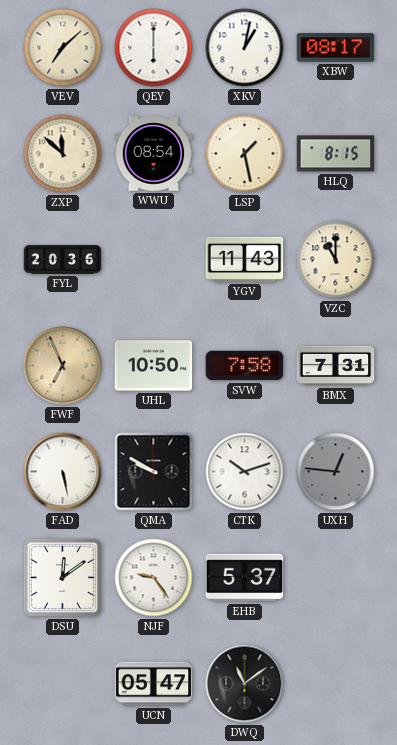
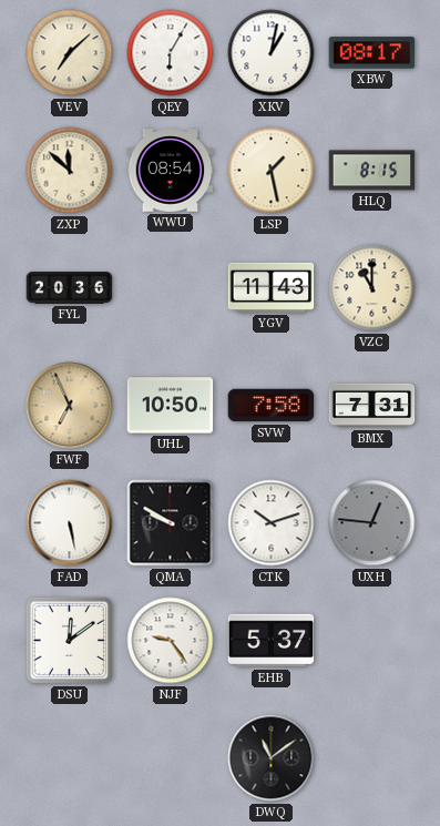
QEY: 6:00 -> 6:05
UCN: 05:47 -> none
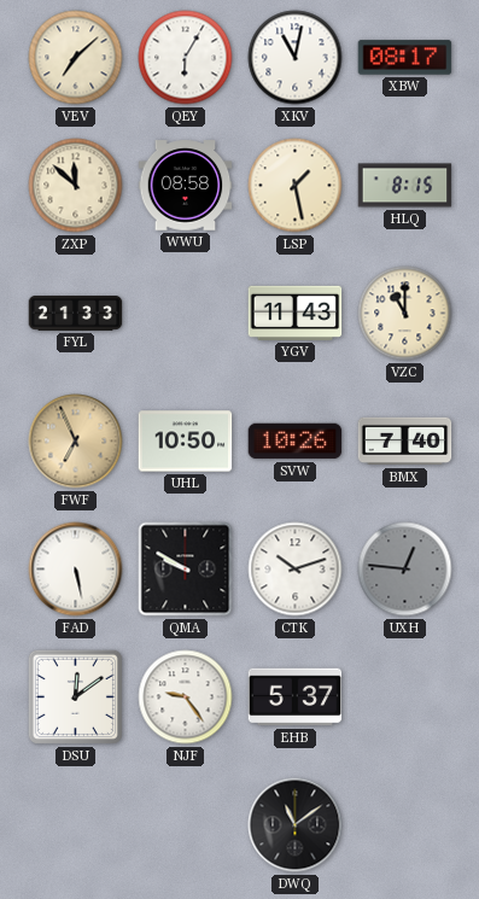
XKV: 1:02 -> 11:02
WWU: 08:54 -> 08:58
FYL: 20:36 -> 21:33
SVW: 7:58 -> 10:26
BMX: 7:31 -> 7:40
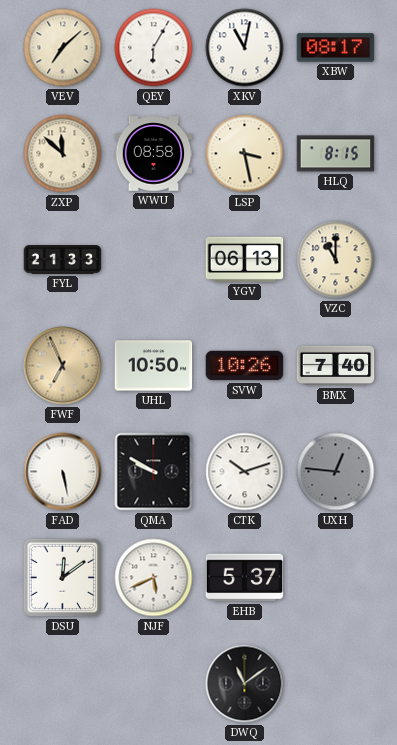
LSP: 1:28 -> 3:28
YGV: 11:43 -> 06:13
NJF: 9:24 -> 5:41
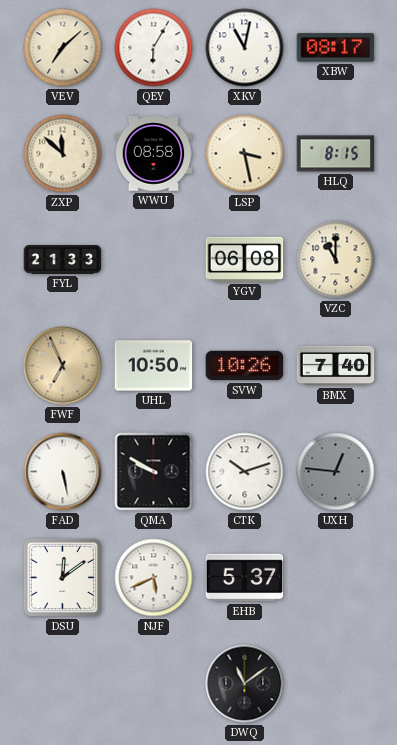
YGV: 06:13 -> 06:08
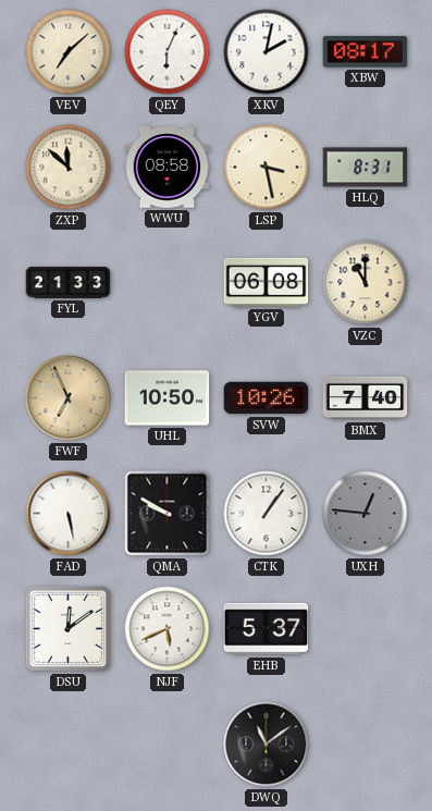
QEY: 6:05 -> 6:04
XKV: 11:02 -> 2:02
HLQ: 8:15 -> 8:31
CTK: 10:12 -> 1:06
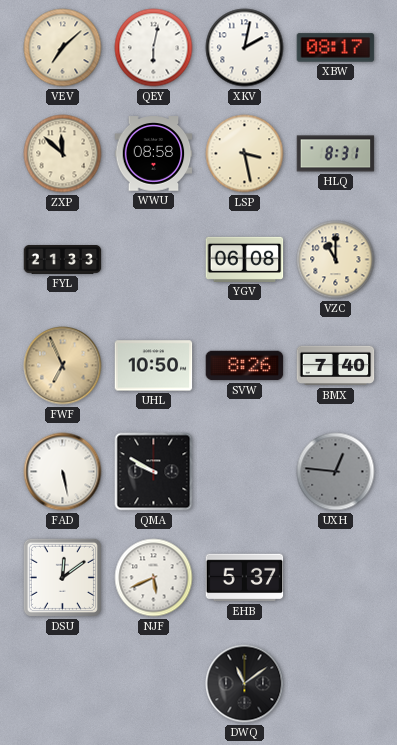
QEY: 6:04 -> 6:02
SVW: 10:26 -> 8:26
CTK: 1:06 -> none
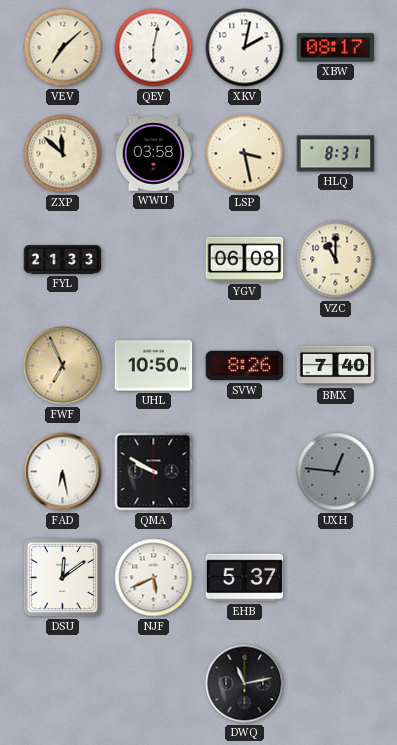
WWU: 08:58 -> 03:58
FAD: 5:28 -> 6:28
DWQ: 11:09 -> 11:13
